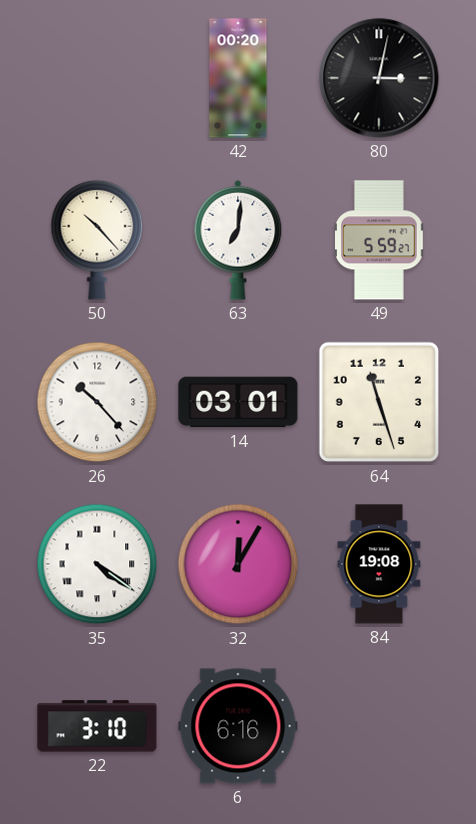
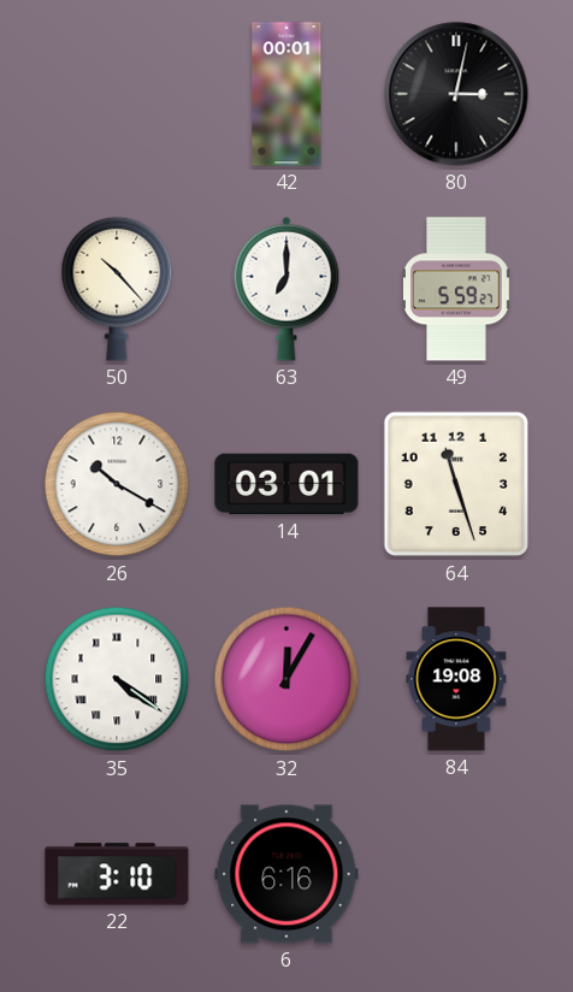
42: 00:20 -> 00:01
63: 7:01 -> 7:00
26: 10:23 -> 10:20
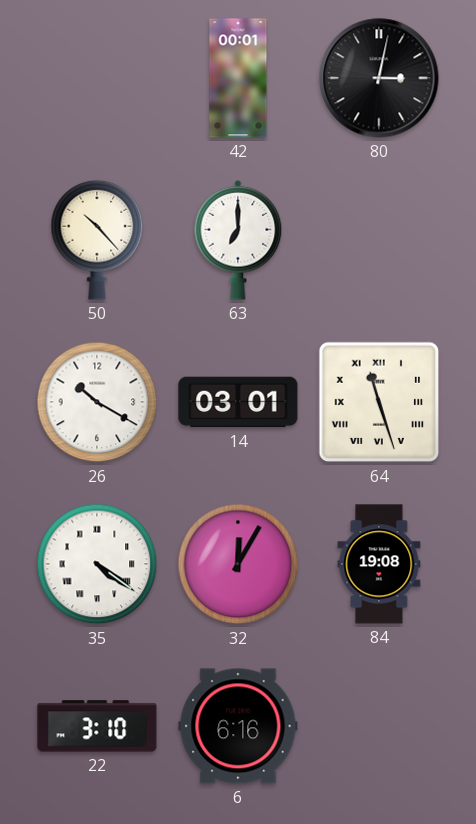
49: 5:59 -> none
64 numerals: Arabic -> Roman
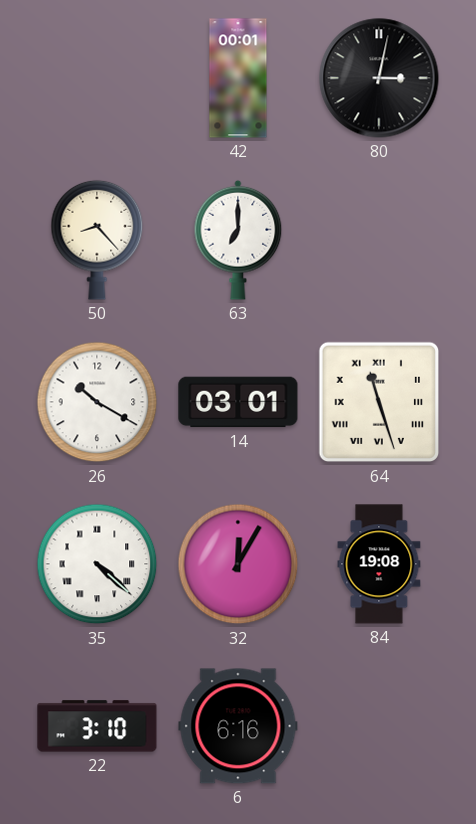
50: 10:23 -> 8:23
35: 4:21 -> 4:22
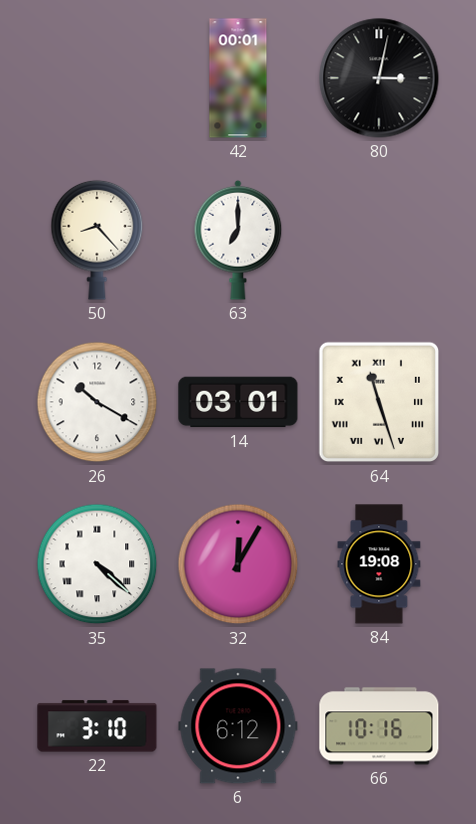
6: 6:16 -> 6:12
66: none -> 10:16
